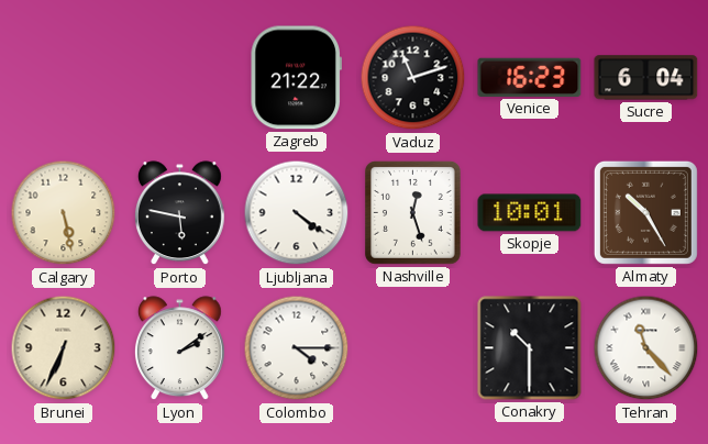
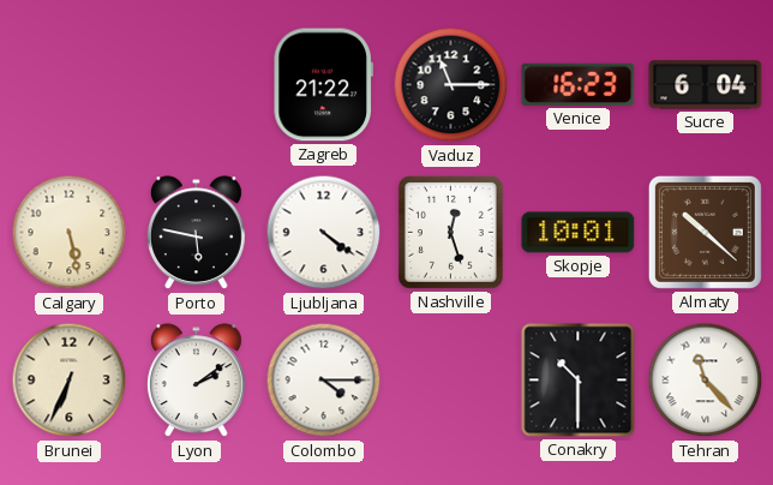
Vaduz: 11:12 -> 11:15
Almaty: 10:25 -> 10:22
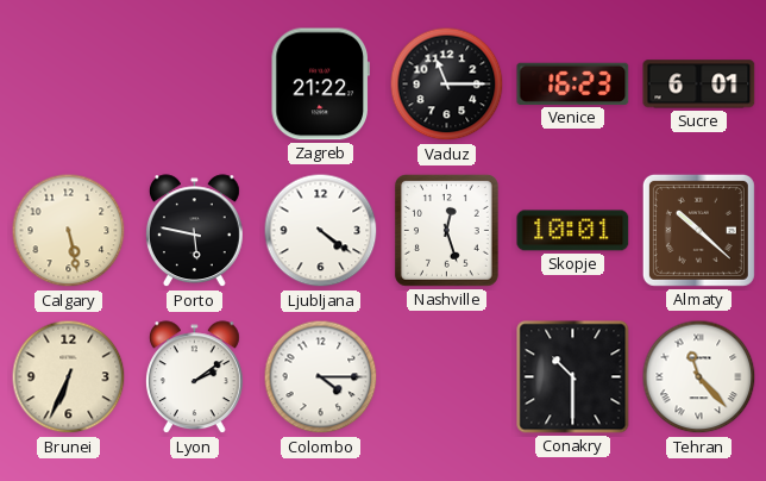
Sucre: 6:04 -> 6:01
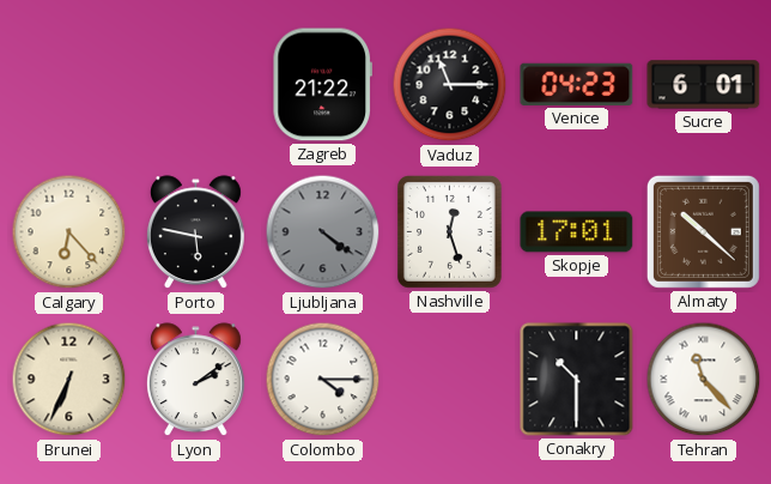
Venice: 16:23 -> 04:23
Calgary: 5:28 -> 6:23
Ljubljana dial: white -> grey
Skopje: 10:01 -> 17:01
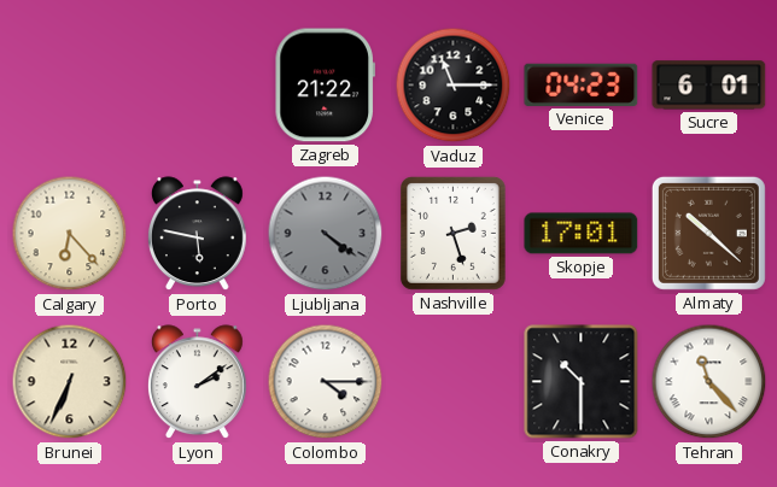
Nashville: 12:27 -> 2:27
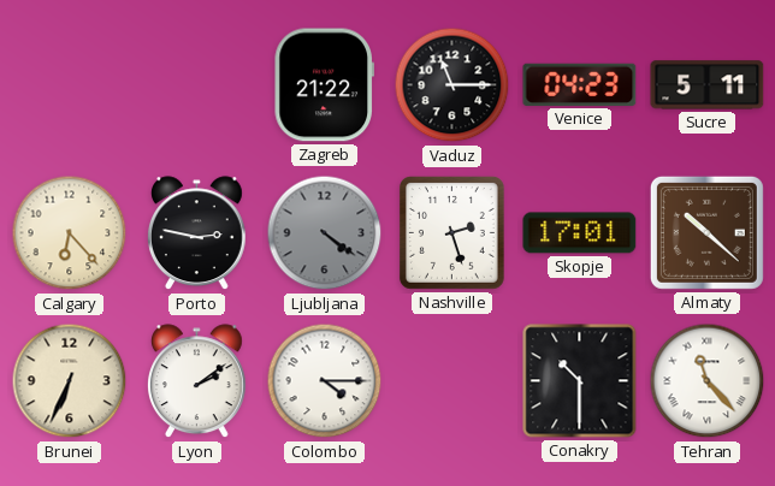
Sucre: 6:01 -> 5:11
Porto: 5:47 -> 2:47
